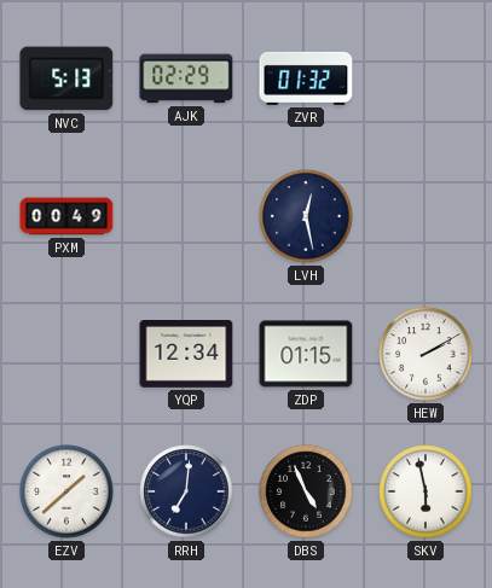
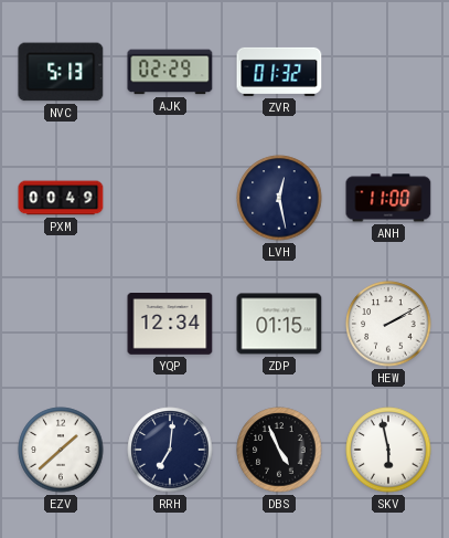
ANH: none -> 11:00
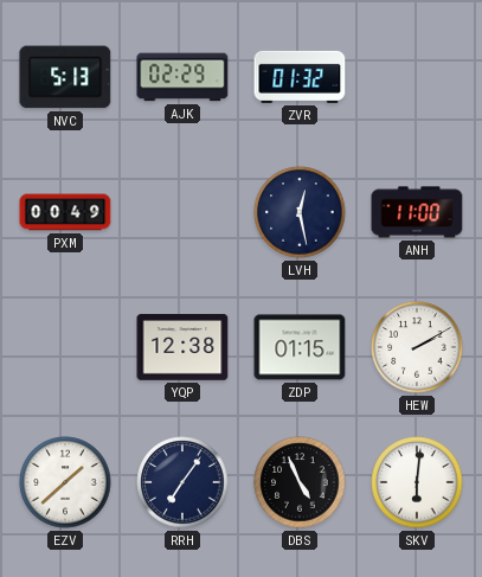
YQP: 12:34 -> 12:38
RRH: 7:01 -> 7:06
SKV: 5:58 -> 6:01
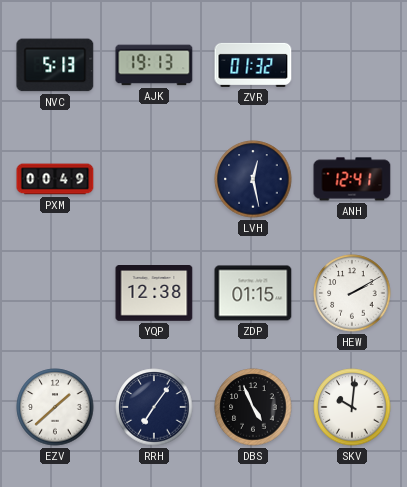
AJK: 02:29 -> 19:13
ANH: 11:00 -> 12:41
SKV: 6:01 -> 10:01
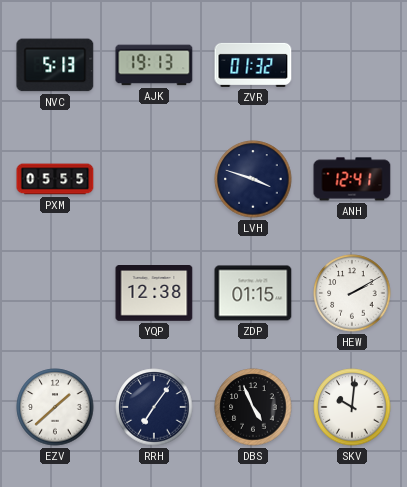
PXM: 00:49 -> 05:55
LVH: 12:28 -> 3:48
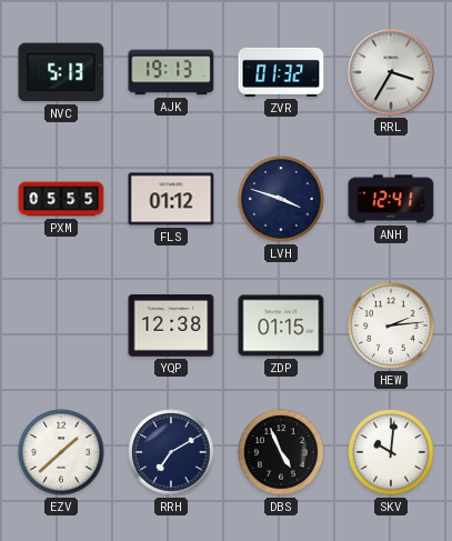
RRL: none -> 3:35
FLS: none -> 01:12
HEW: 2:10 -> 2:14
RRH: 7:06 -> 7:10
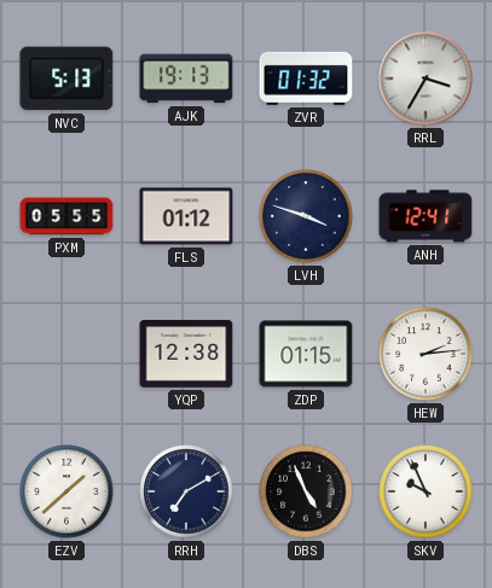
SKV: 10:01 -> 9:56
